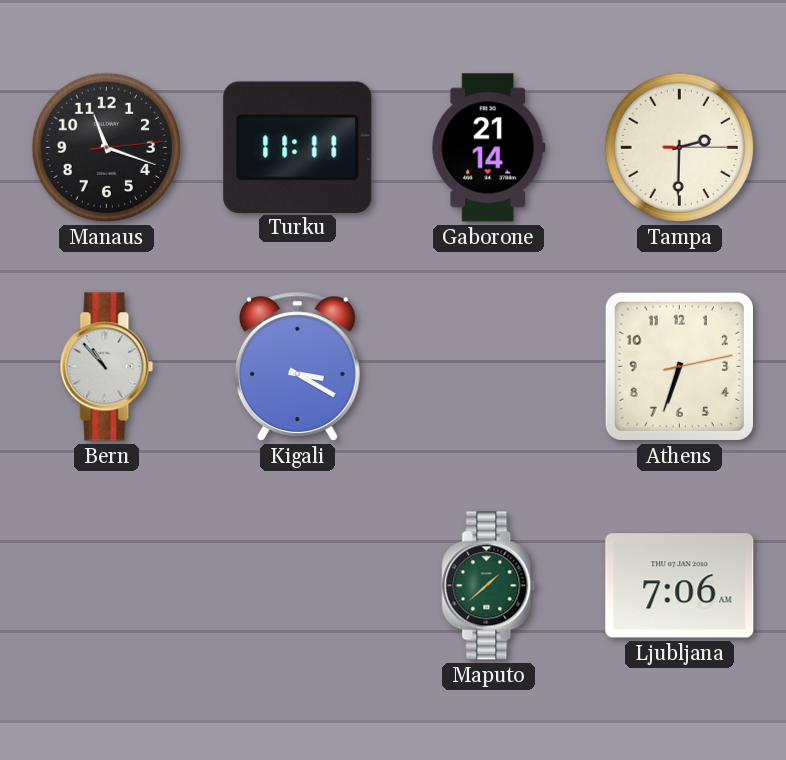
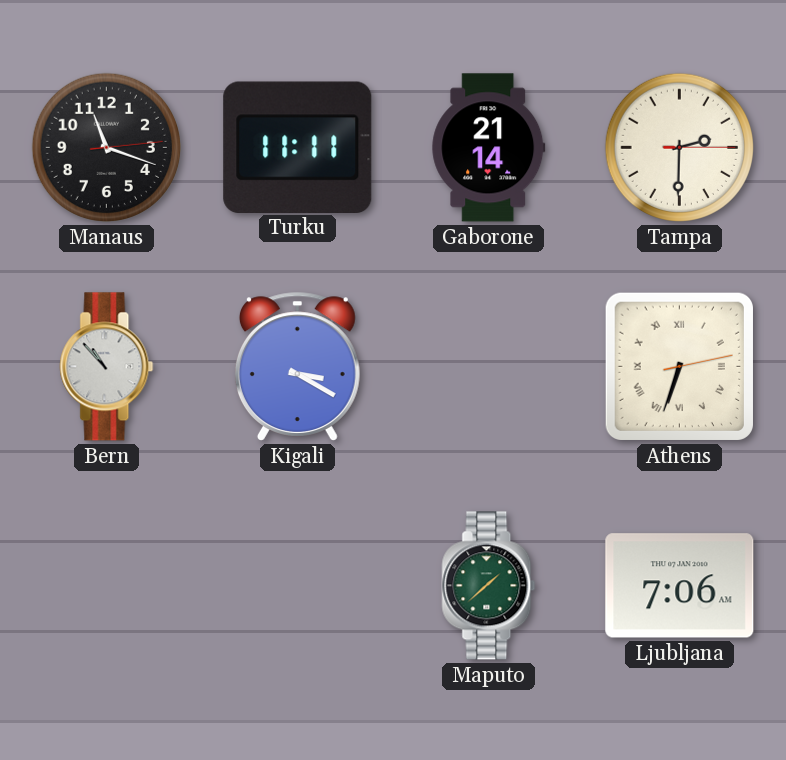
Athens numerals: Arabic -> Roman
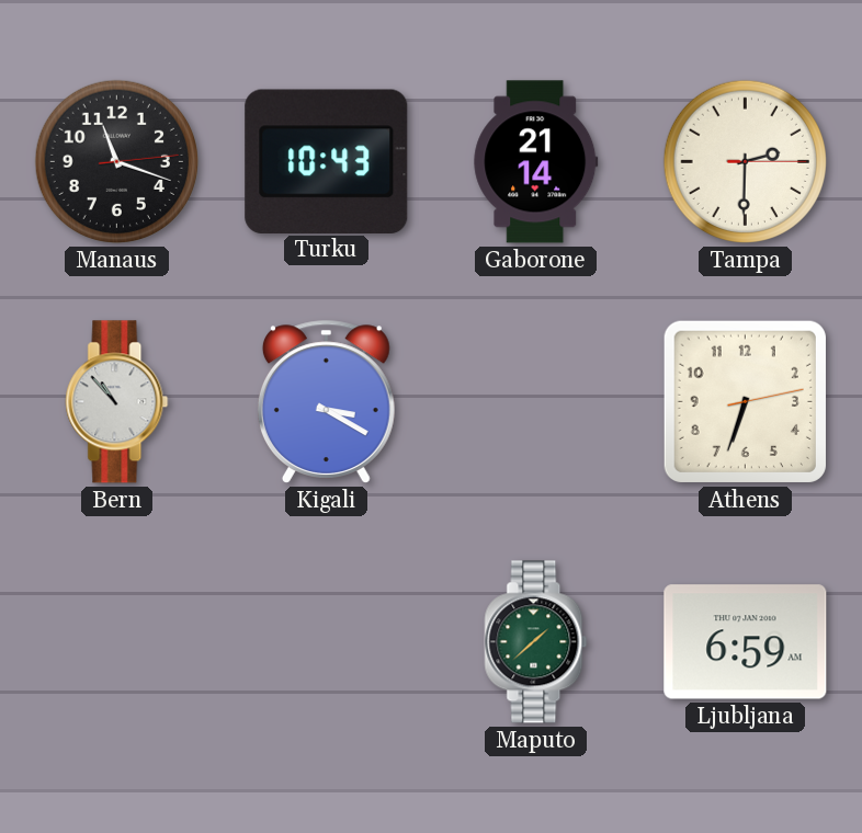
Turku: 11:11 -> 10:43
Athens numerals: Roman -> Arabic
Ljubljana: 7:06 -> 6:59
